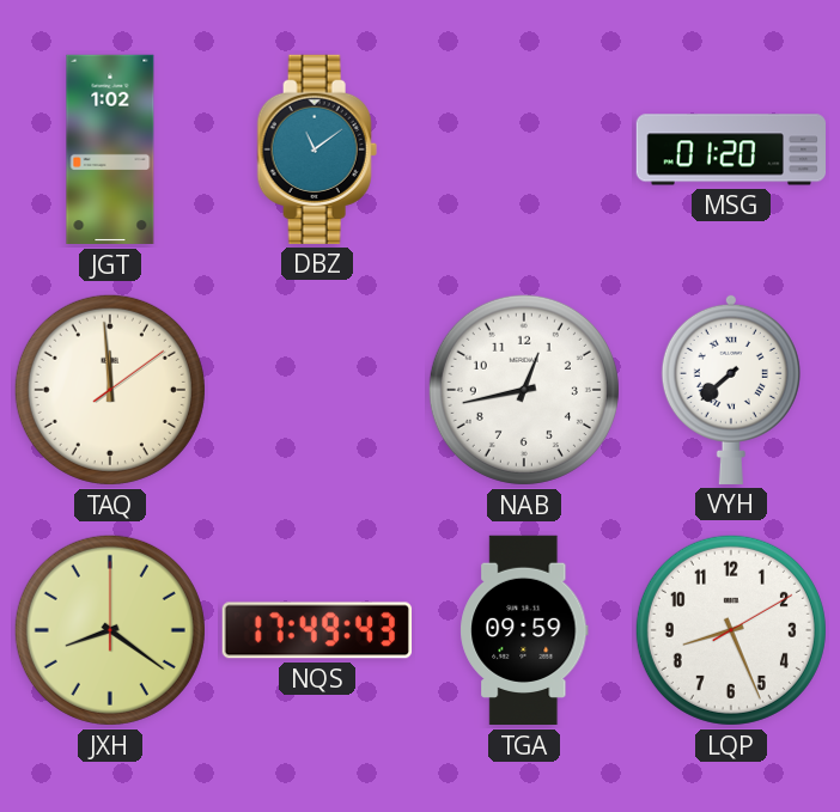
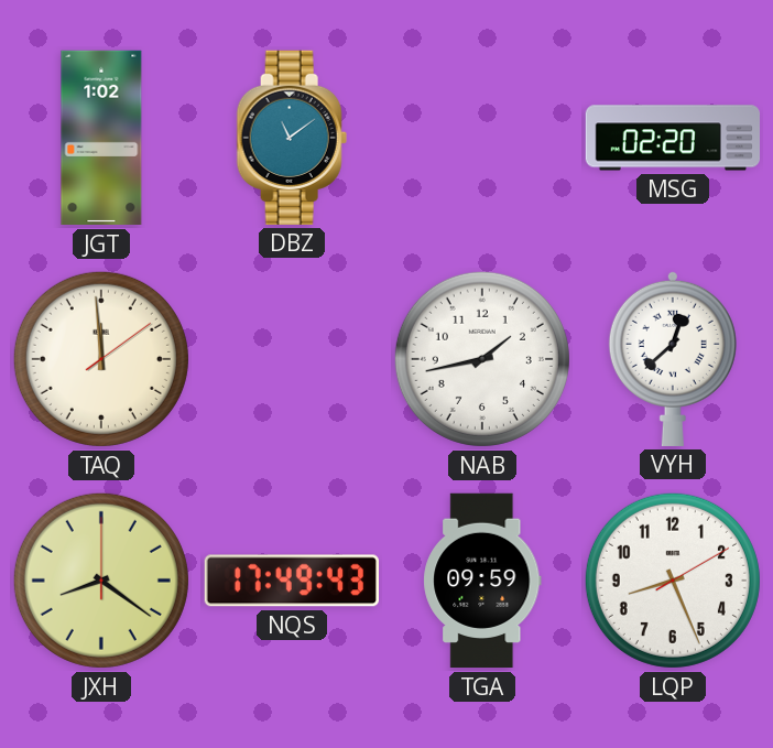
MSG: 01:20 -> 02:20
NAB: 12:43 -> 1:43
VYH: 7:38 -> 12:38
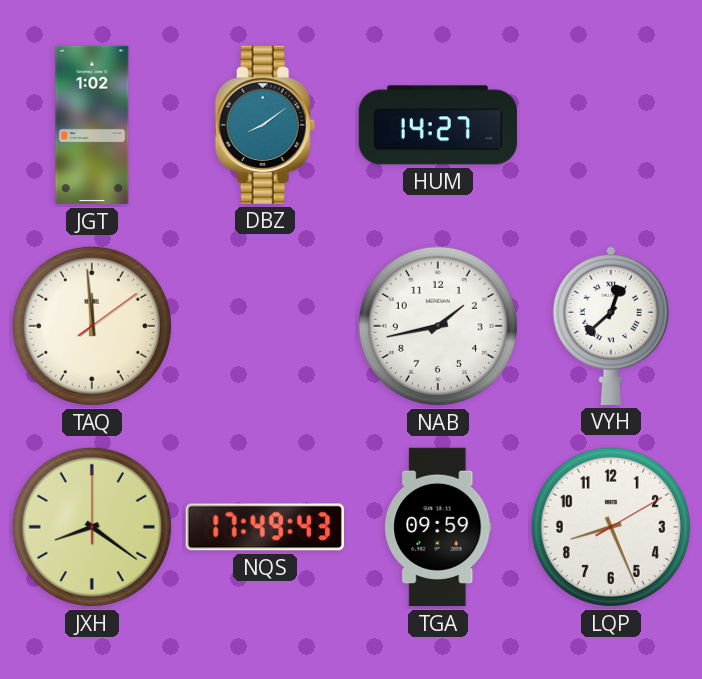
DBZ: 11:09 -> 8:09
HUM: none -> 14:27
MSG: 02:20 -> none
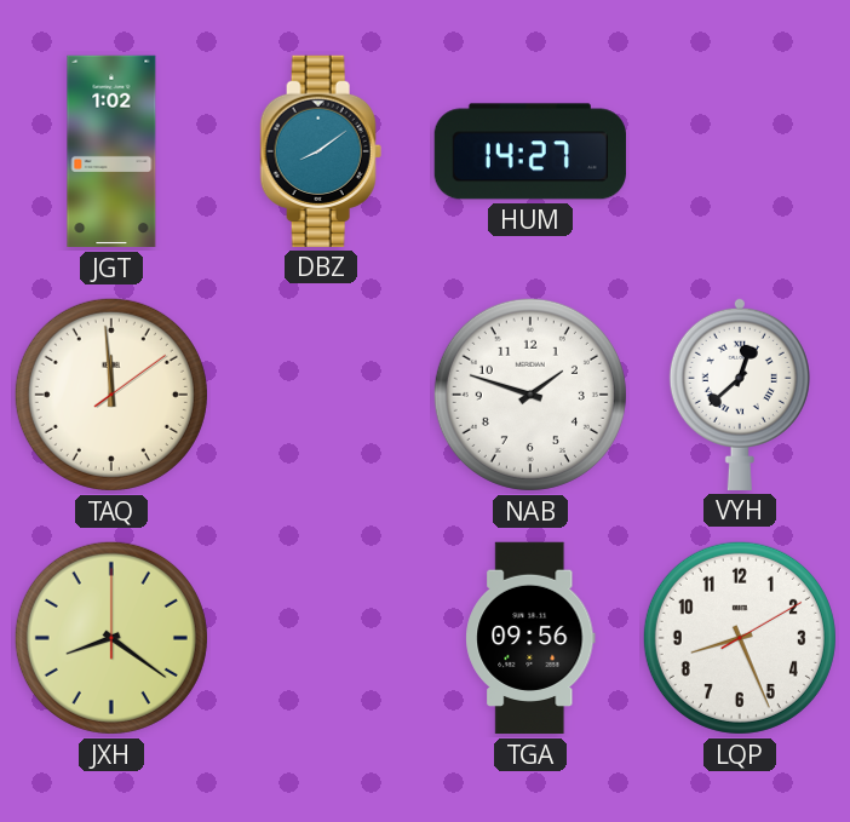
NAB: 1:43 -> 1:48
NQS: 17:49 -> none
TGA: 09:59 -> 09:56
